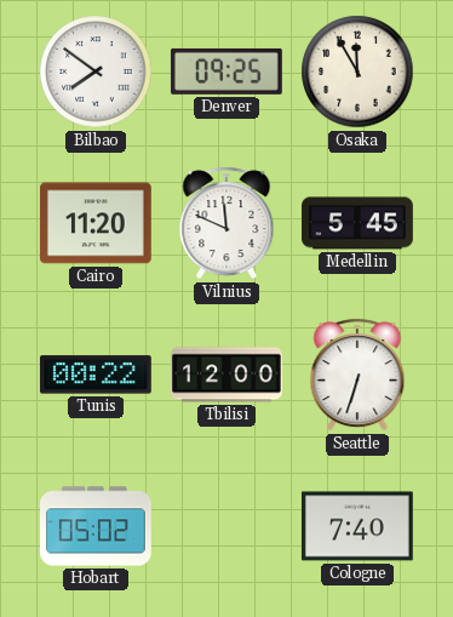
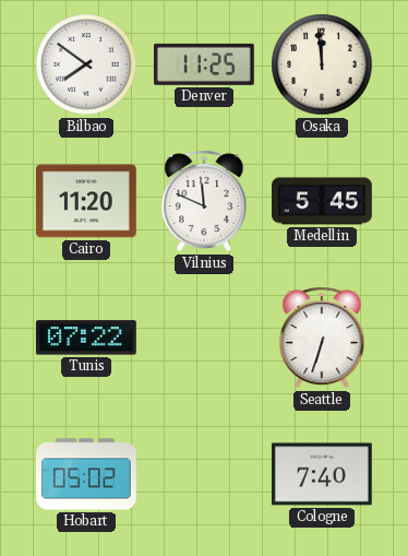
Denver: 09:25 -> 11:25
Osaka: 11:55 -> 11:59
Tunis: 00:22 -> 07:22
Tbilisi: 12:00 -> none
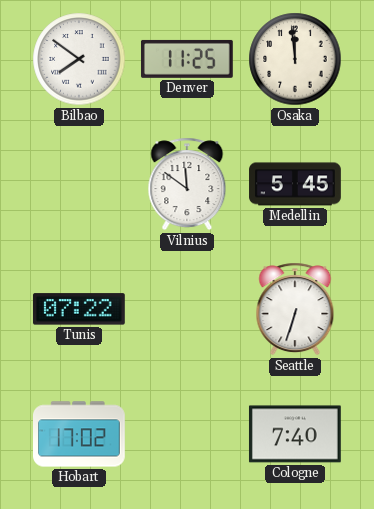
Cairo: 11:20 -> none
Vilnius: 11:49 -> 11:51
Hobart: 05:02 -> 17:02
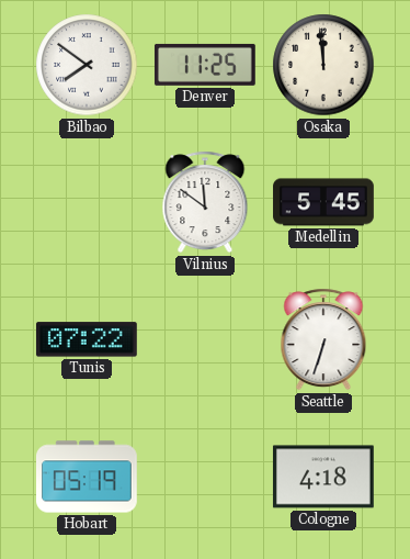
Hobart: 17:02 -> 05:19
Cologne: 7:40 -> 4:18
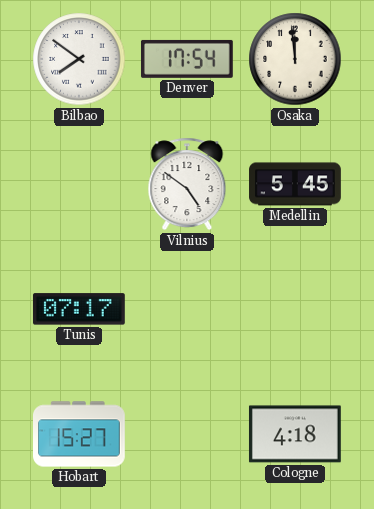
Denver: 11:25 -> 17:54
Vilnius: 11:51 -> 4:51
Tunis: 07:22 -> 07:17
Seattle: 6:33 -> none
Hobart: 05:19 -> 15:27
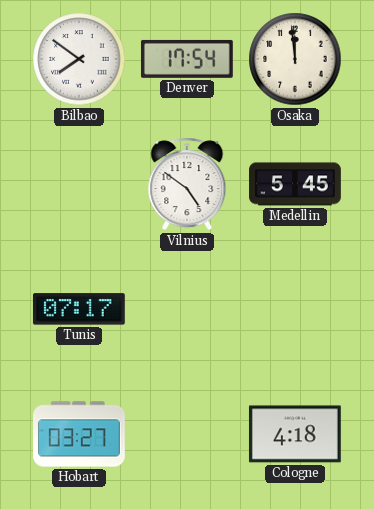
Hobart: 15:27 -> 03:27
